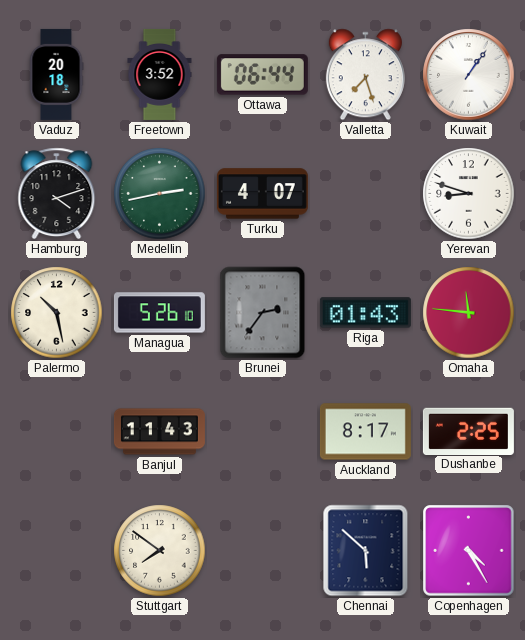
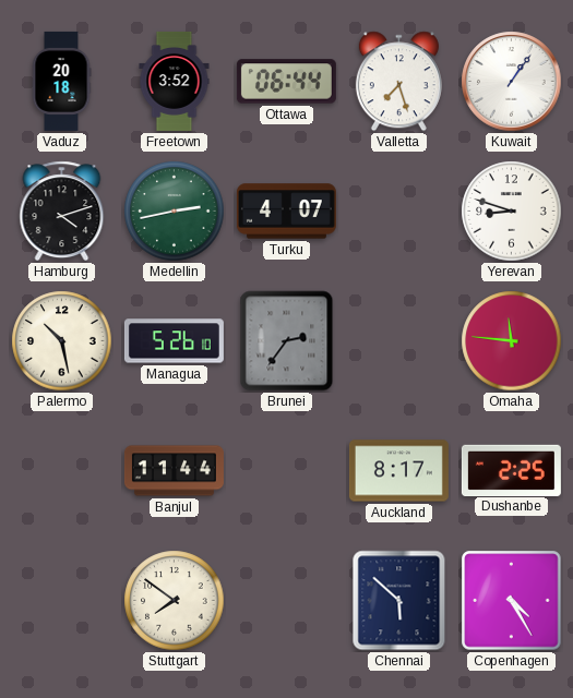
Riga: 01:43 -> none
Banjul: 11:43 -> 11:44
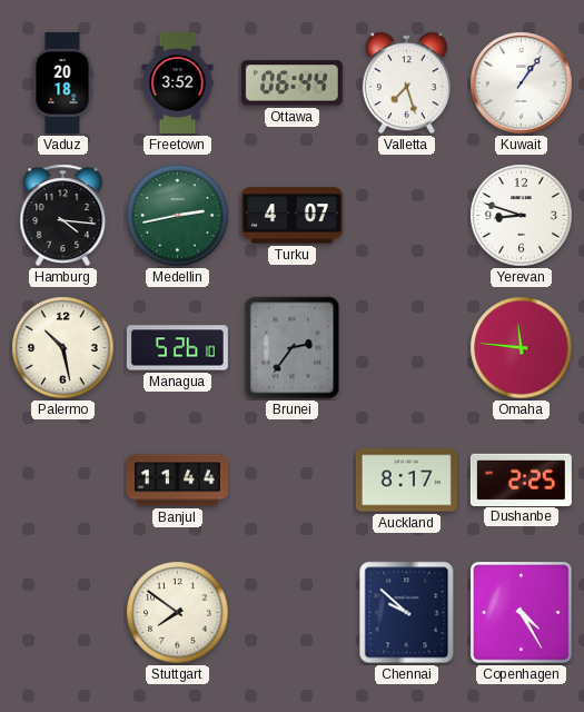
Hamburg: 4:12 -> 4:16
Chennai: 5:52 -> 9:52
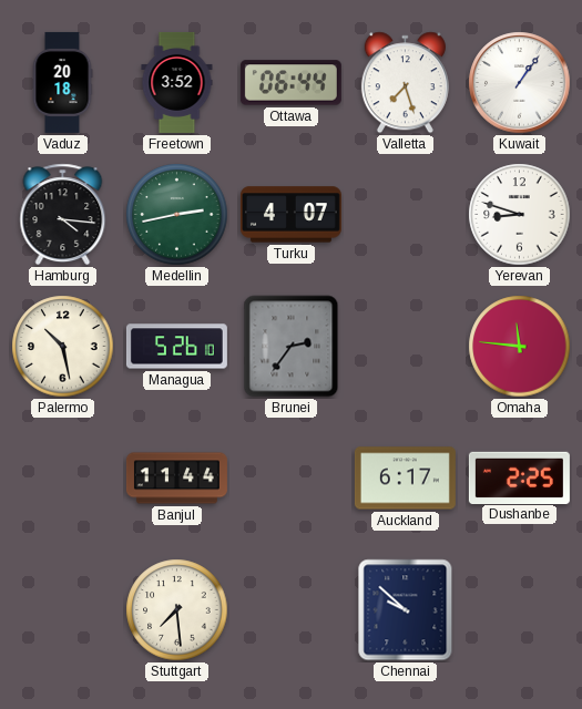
Auckland: 8:17 -> 6:17
Stuttgart: 7:51 -> 7:29
Copenhagen: 4:25 -> none
